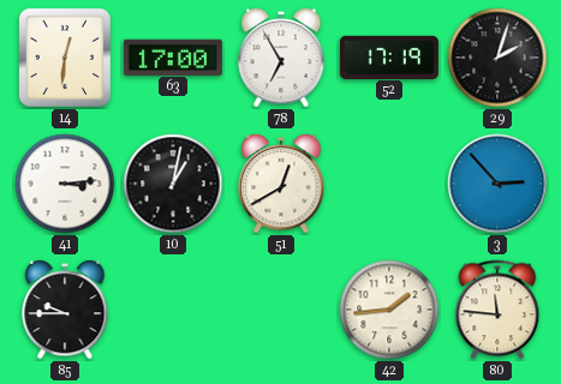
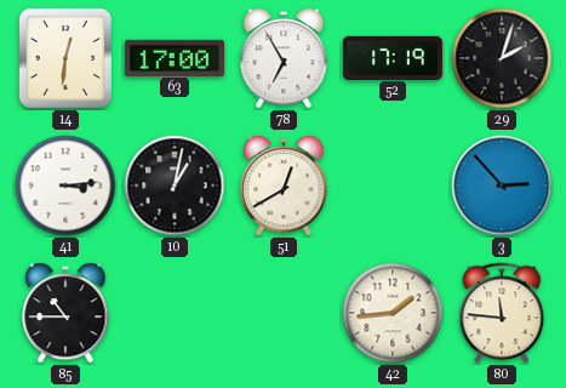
85: 9:45 -> 10:45
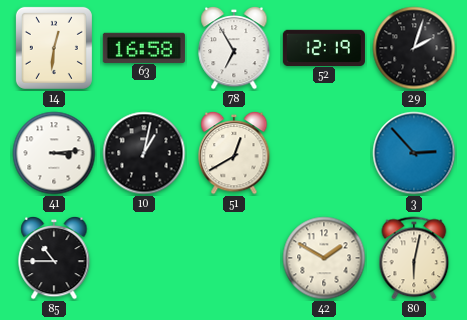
63: 17:00 -> 16:58
52: 17:19 -> 12:19
42: 1:44 -> 1:50
80: 11:46 -> 6:02
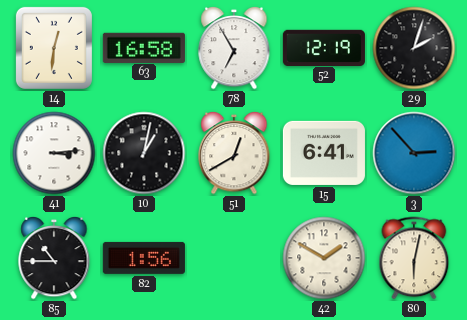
15: none -> 6:41
82: none -> 1:56
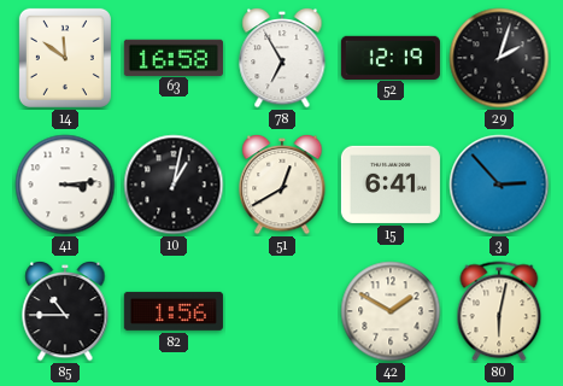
14: 12:31 -> 11:51
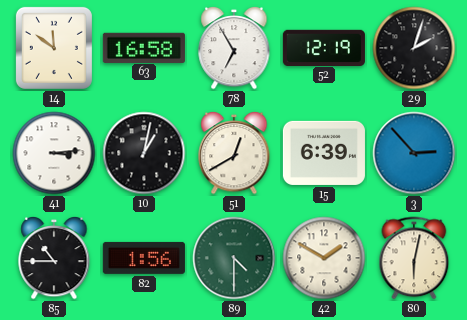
15: 6:41 -> 6:39
89: none -> 4:30
